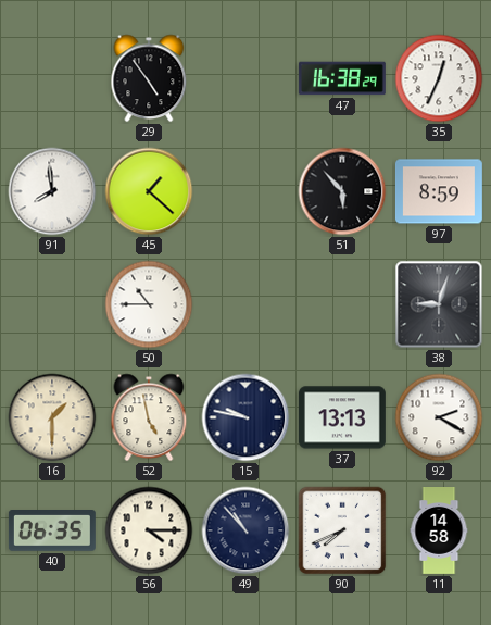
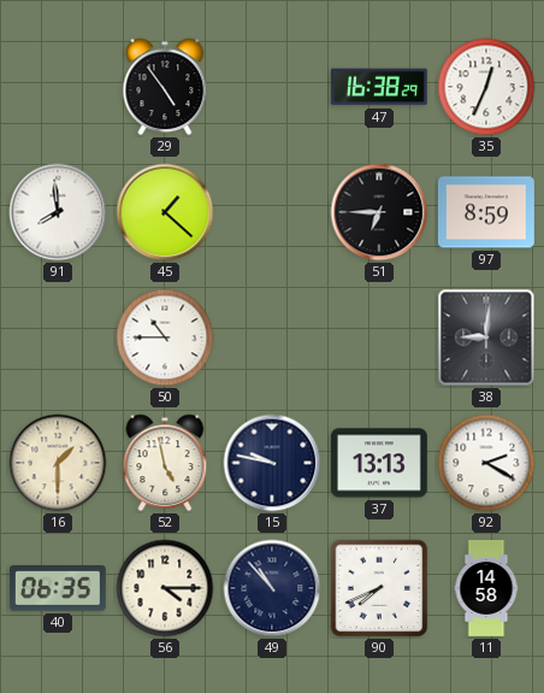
51: 5:53 -> 6:45
38: 9:03 -> 9:01
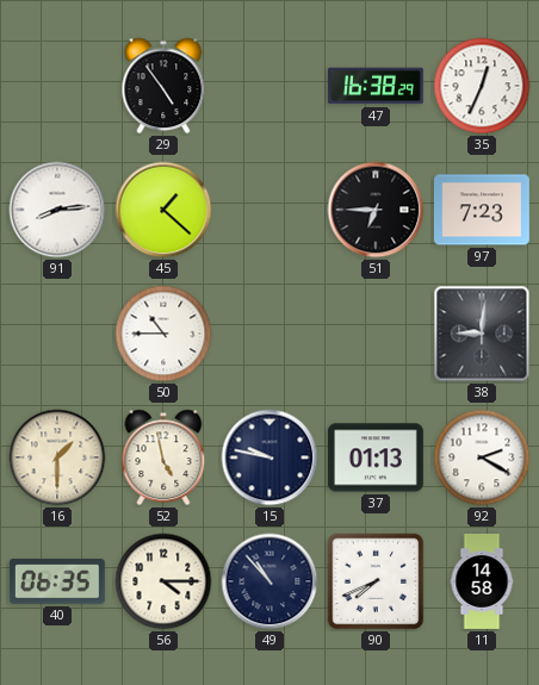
91: 7:59 -> 8:14
97: 8:59 -> 7:23
37: 13:13 -> 01:13
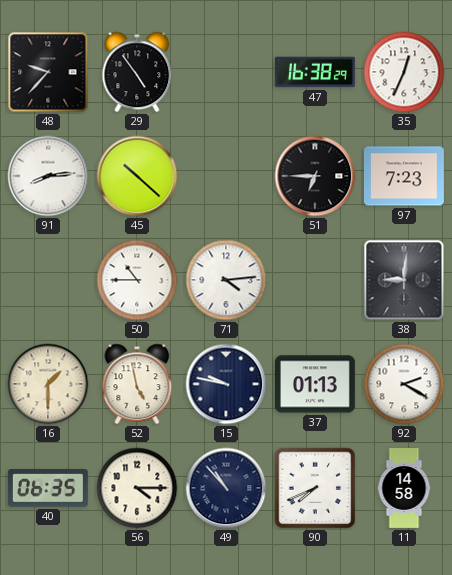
48: none -> 9:37
45: 1:22 -> 10:22
71: none -> 4:14
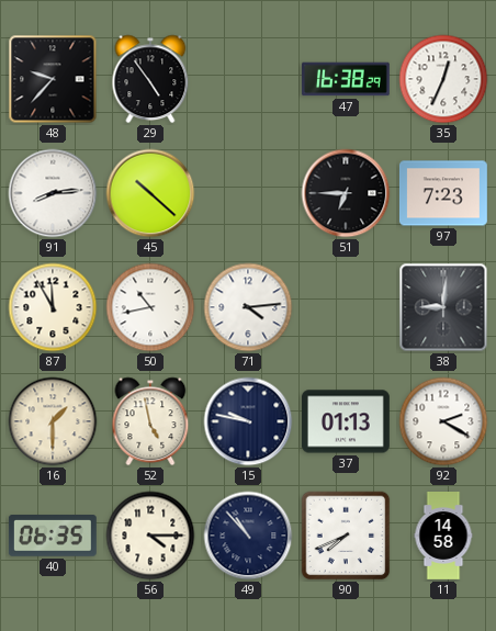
87: none -> 11:55
50: 10:45 -> 10:43
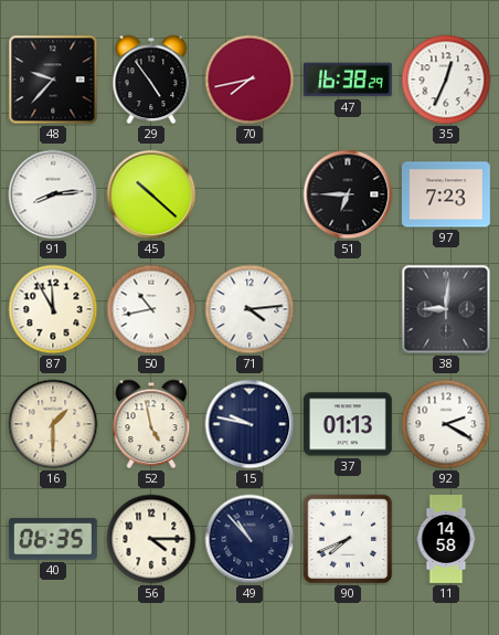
70: none -> 7:43
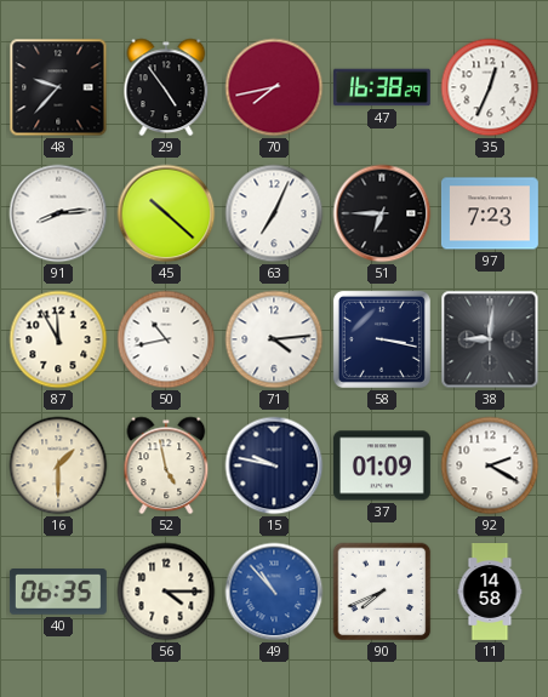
63: none -> 7:04
58: none -> 3:17
37: 01:13 -> 01:09
49 dial: navy -> blue
